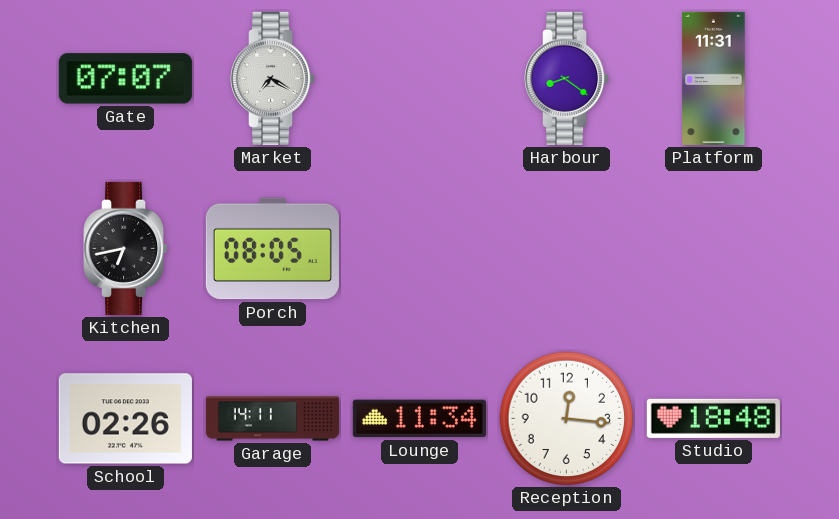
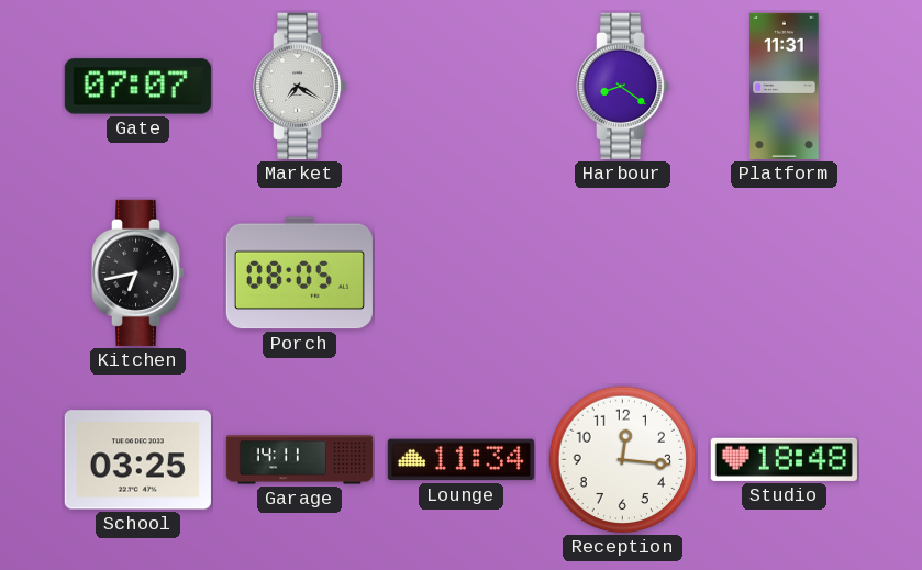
School: 02:26 -> 03:25
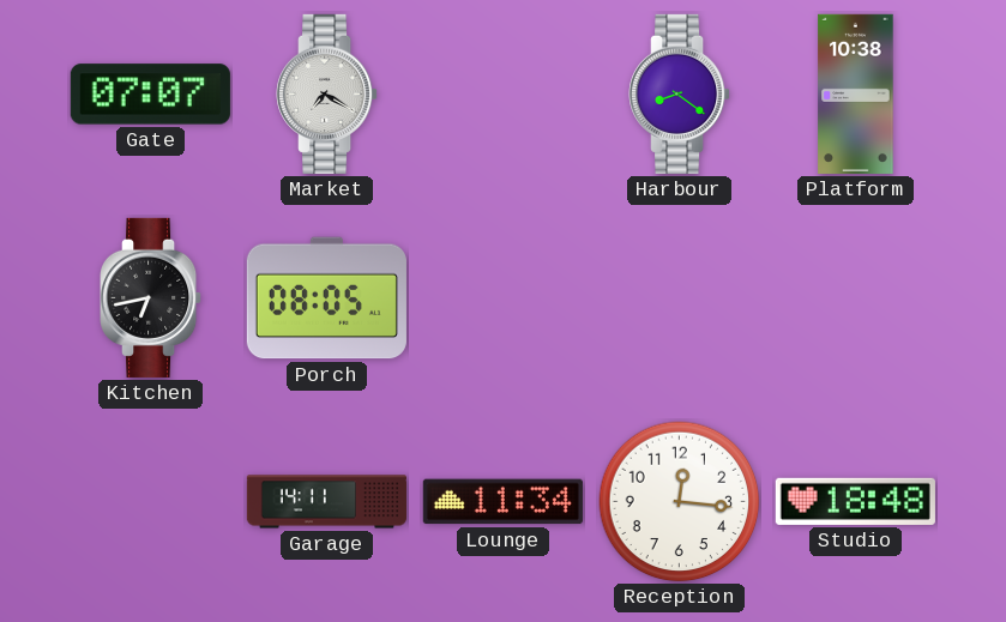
Platform: 11:31 -> 10:38
School: 03:25 -> none
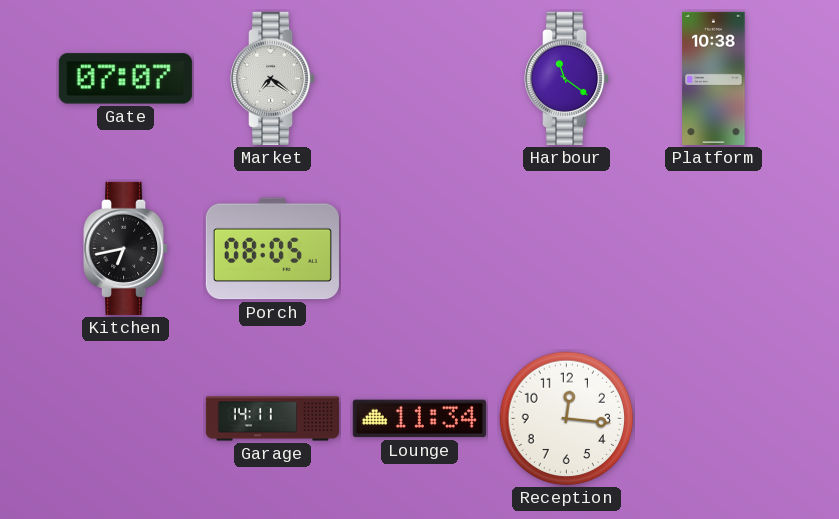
Market: 7:20 -> 7:21
Harbour: 8:21 -> 11:21
Studio: 18:48 -> none
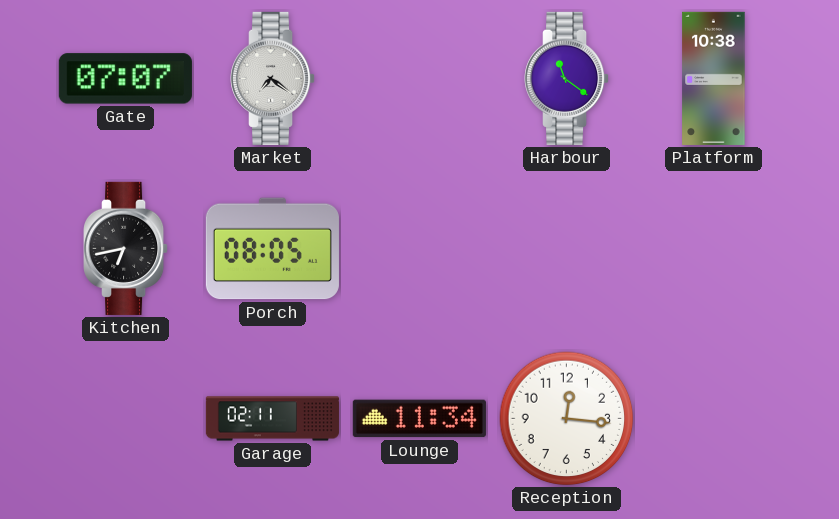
Garage: 14:11 -> 02:11
